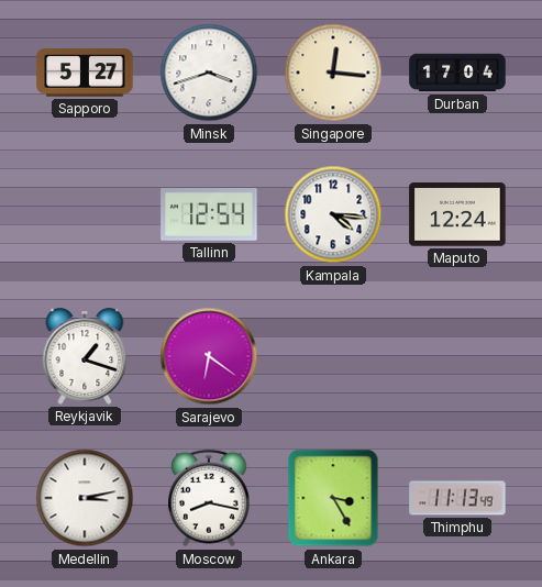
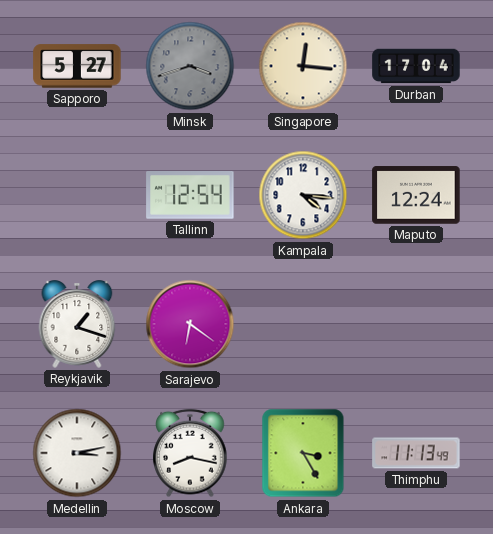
Minsk dial: white -> grey
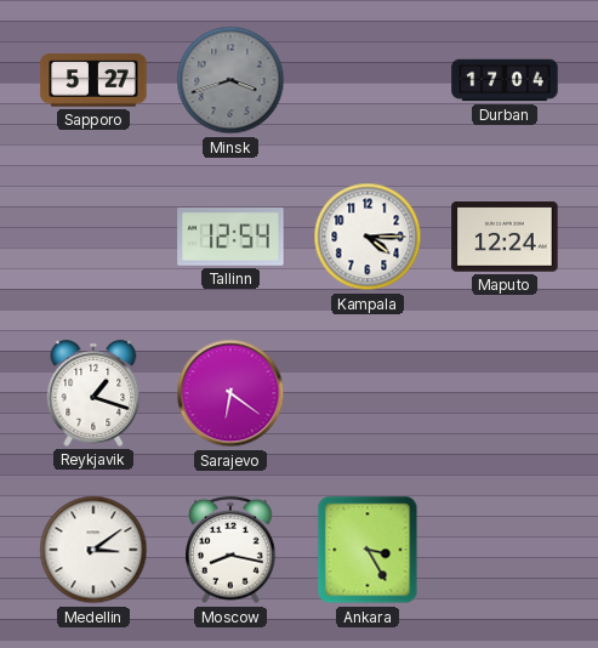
Singapore: 12:16 -> none
Kampala: 4:16 -> 4:15
Medellin: 3:13 -> 3:09
Thimphu: 11:13 -> none
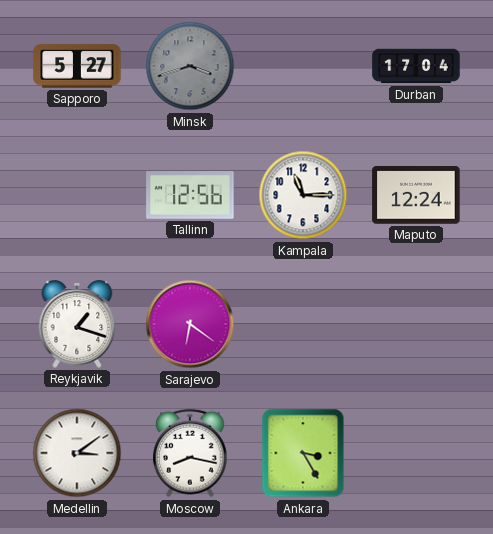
Tallinn: 12:54 -> 12:56
Kampala: 4:15 -> 11:15
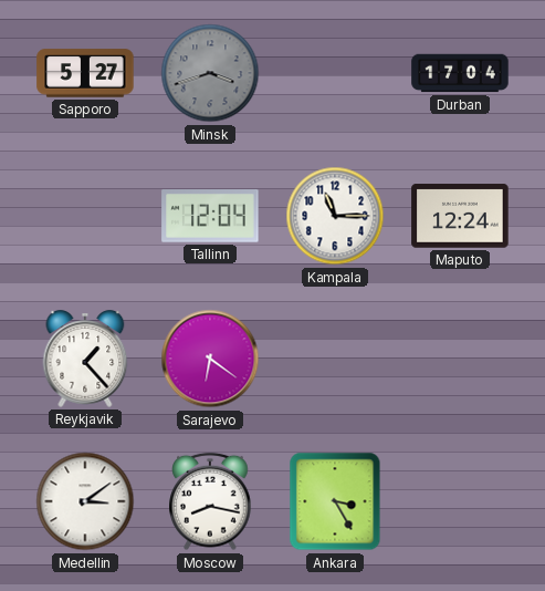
Tallinn: 12:56 -> 12:04
Reykjavik: 1:18 -> 1:23
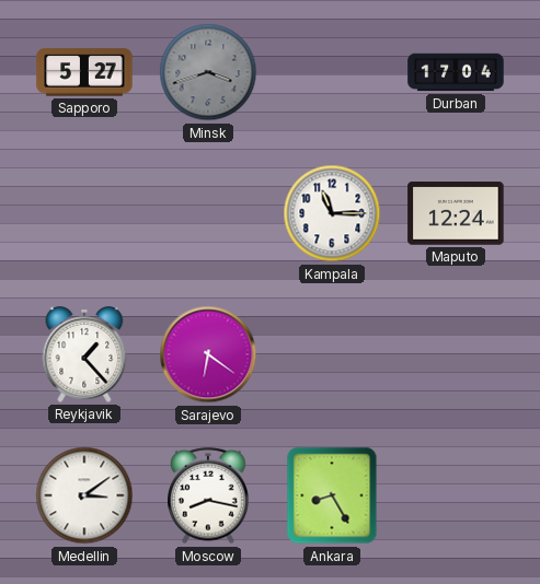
Tallinn: 12:04 -> none
Ankara: 3:25 -> 8:25
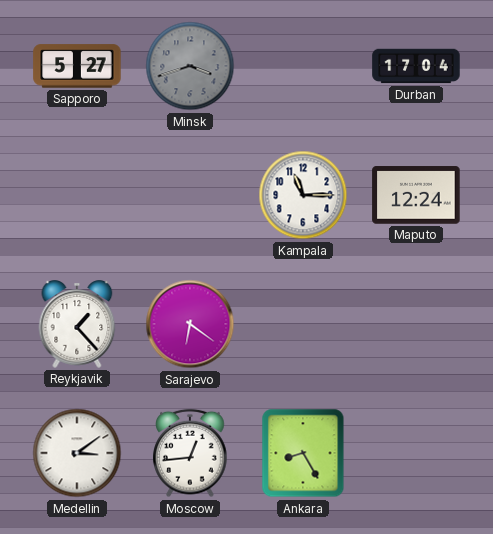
Moscow: 8:17 -> 12:44
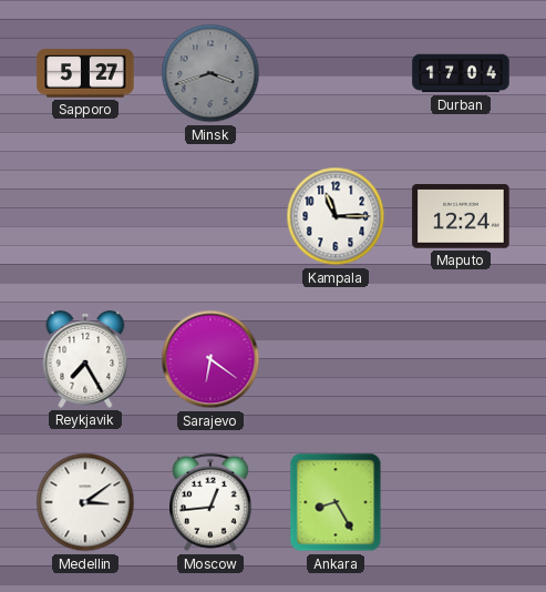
Reykjavik: 1:23 -> 7:25
